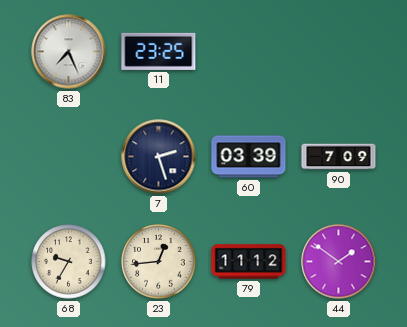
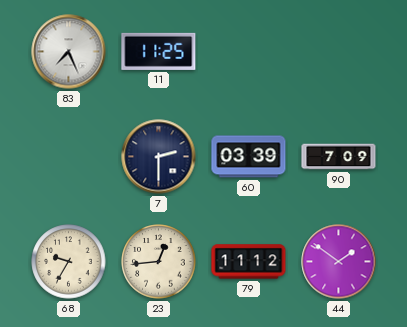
11: 23:25 -> 11:25
7: 2:27 -> 2:30
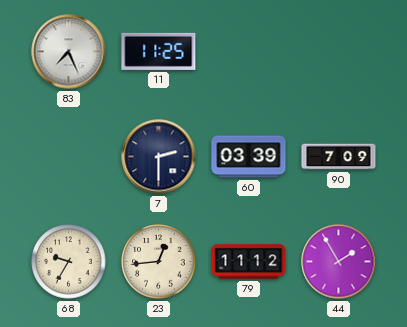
44: 1:51 -> 1:55
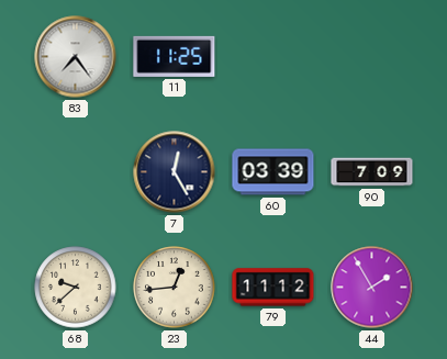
83: 7:26 -> 7:24
7: 2:30 -> 12:25
68: 9:35 -> 9:38
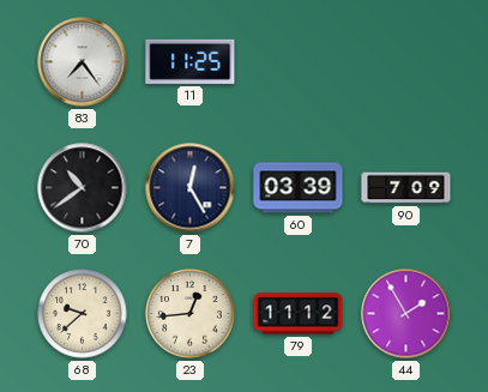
70: none -> 10:39
